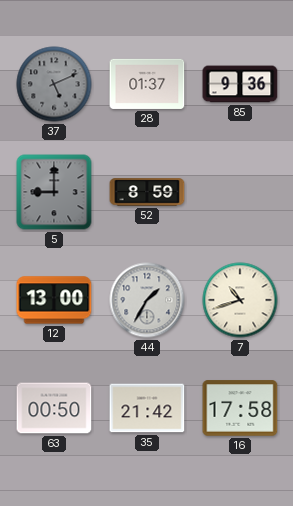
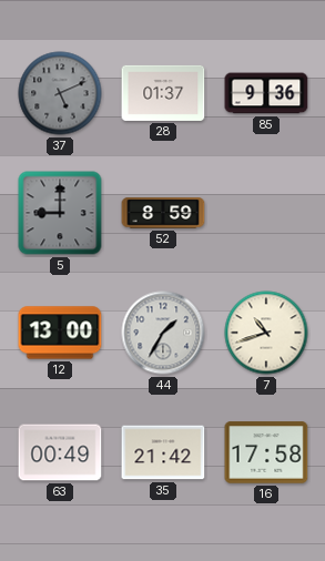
63: 00:50 -> 00:49
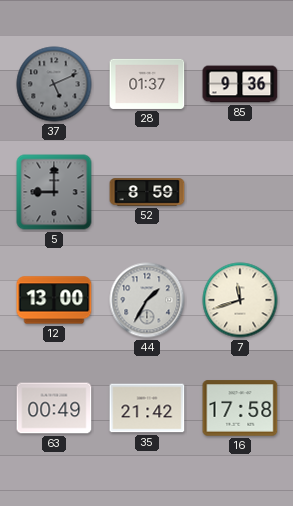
7: 10:42 -> 11:42
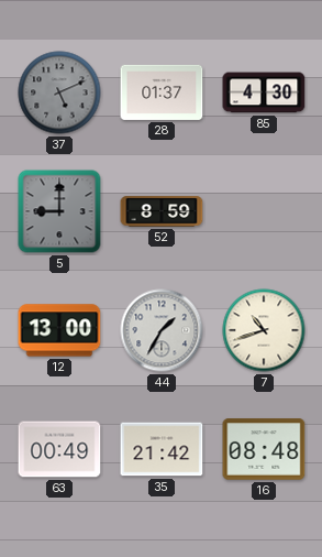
85: 9:36 -> 4:30
7: 11:42 -> 10:42
16: 17:58 -> 08:48
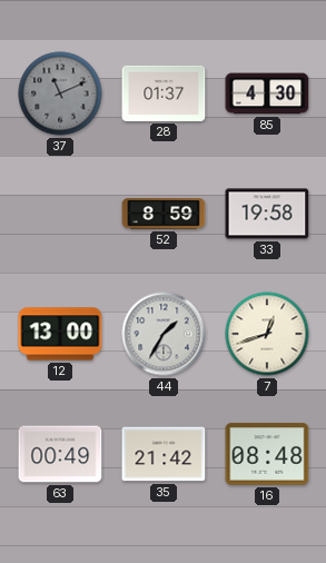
37: 5:11 -> 11:11
5: 9:00 -> none
33: none -> 19:58
7: 10:42 -> 12:42
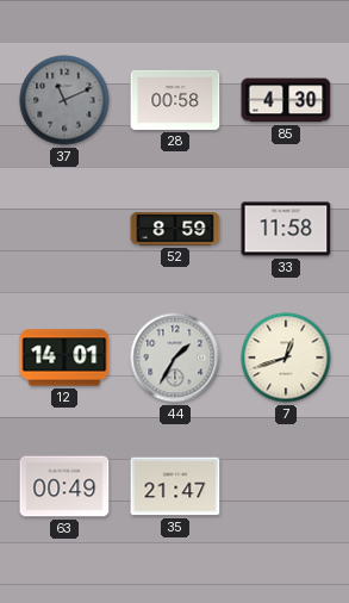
28: 01:37 -> 00:58
33: 19:58 -> 11:58
12: 13:00 -> 14:01
35: 21:42 -> 21:47
16: 08:48 -> none
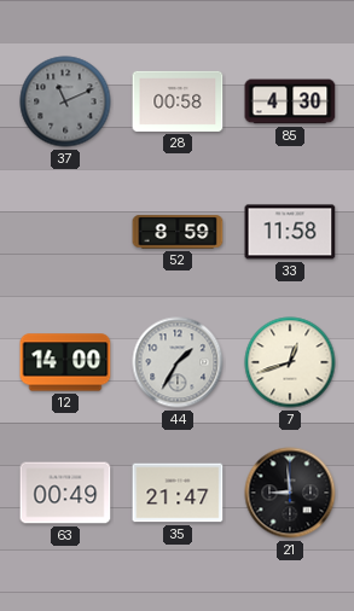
12: 14:01 -> 14:00
21: none -> 8:59
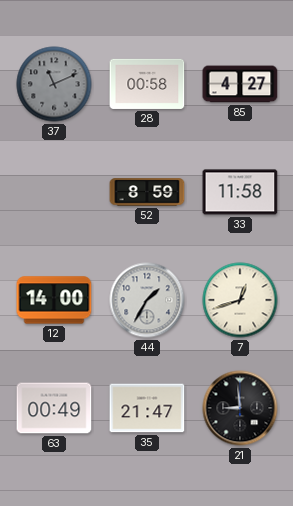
85: 4:30 -> 4:27
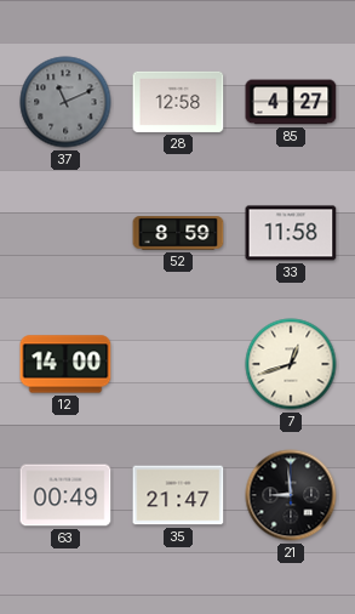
28: 00:58 -> 12:58
44: 1:35 -> none
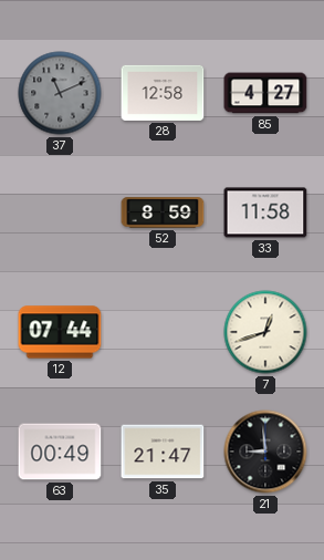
12: 14:00 -> 07:44
